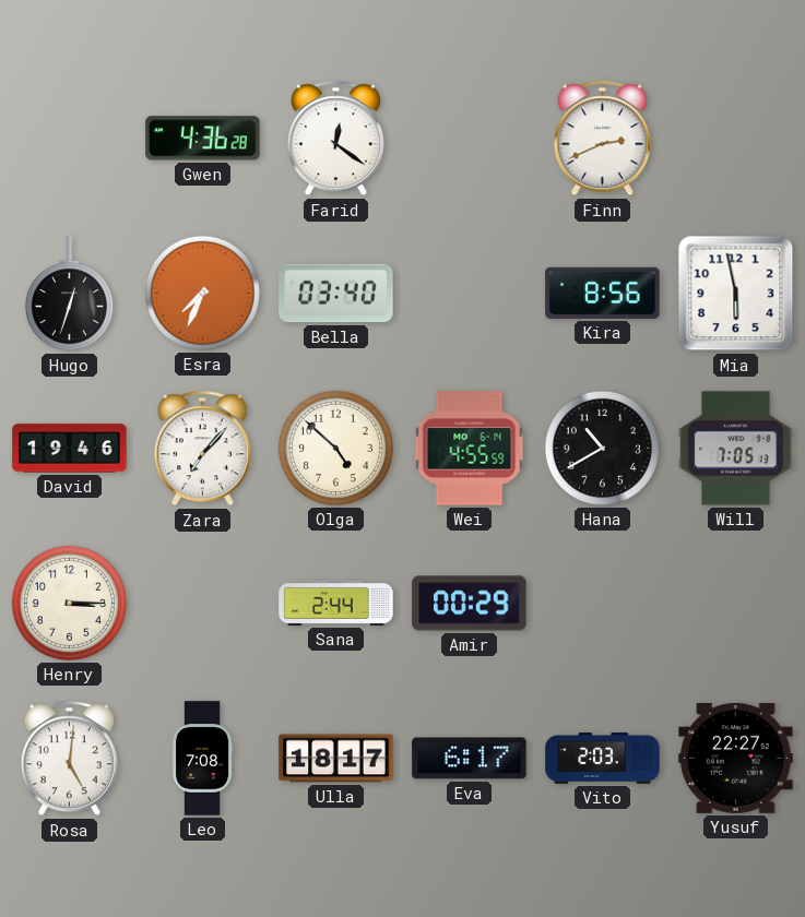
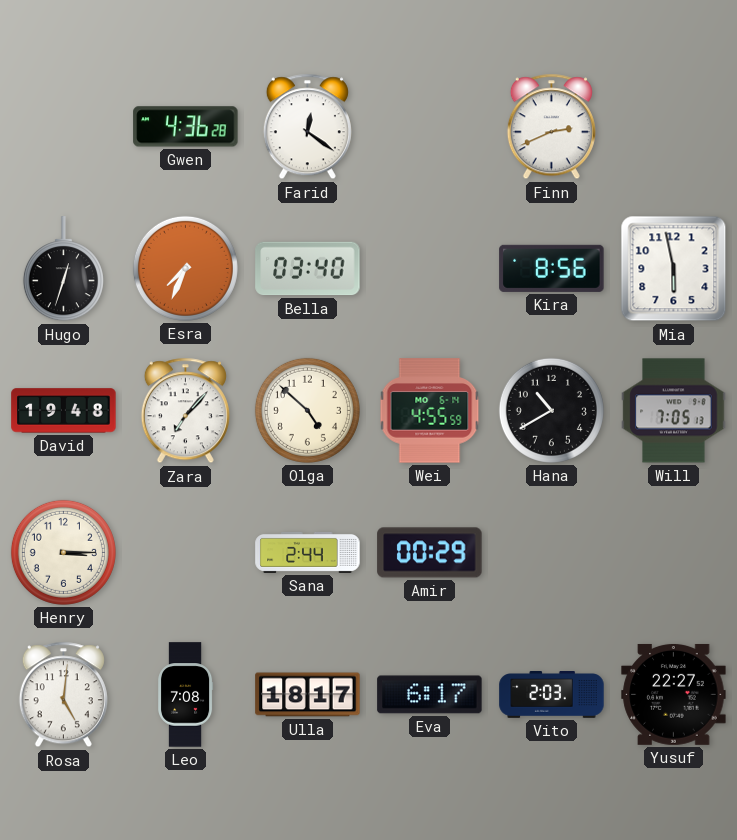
David: 19:46 -> 19:48
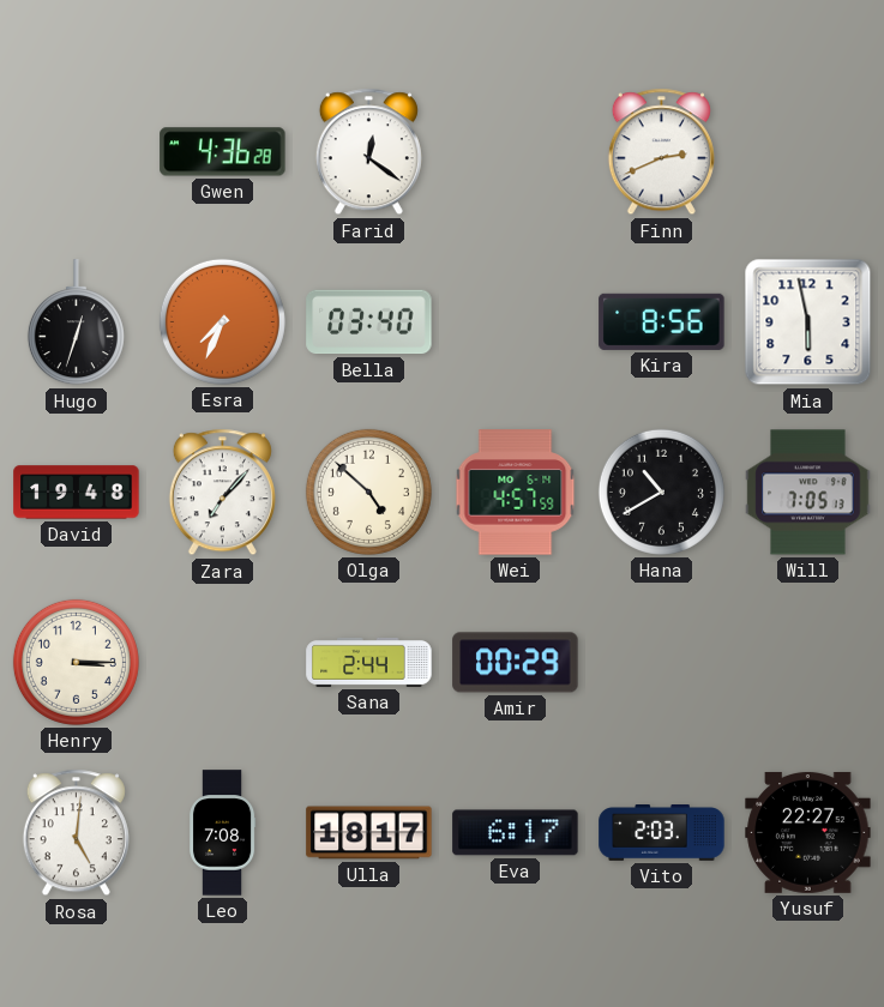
Wei: 4:55 -> 4:57
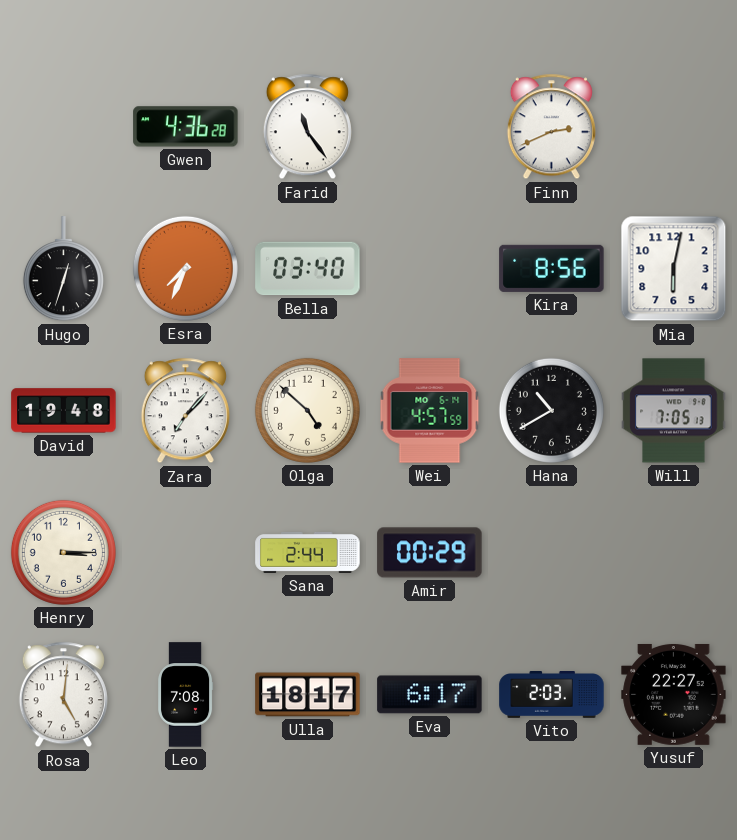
Farid: 12:21 -> 11:24
Mia: 5:58 -> 6:02
